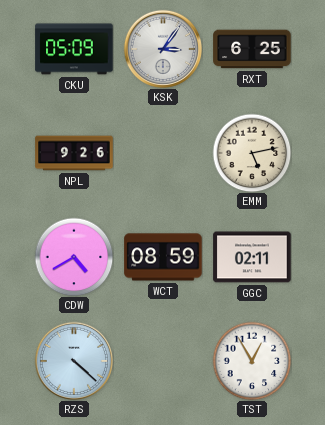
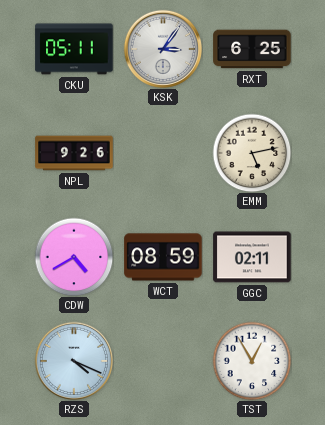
CKU: 05:09 -> 05:11
RZS: 4:22 -> 4:19
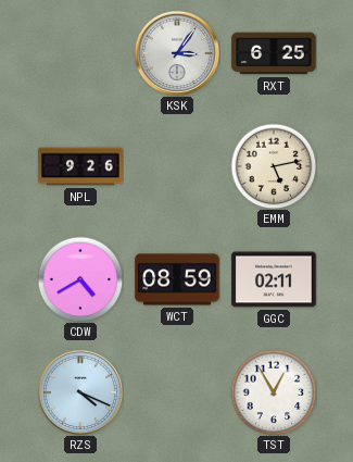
CKU: 05:11 -> none
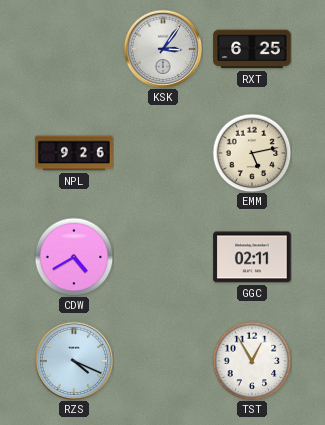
WCT: 08:59 -> none
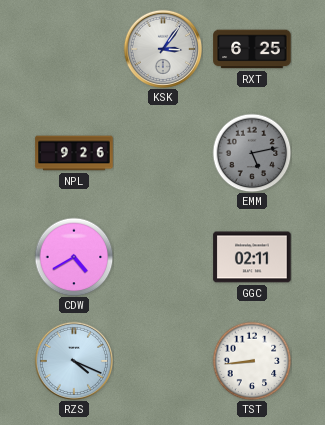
EMM dial: cream -> grey
TST: 12:55 -> 8:44
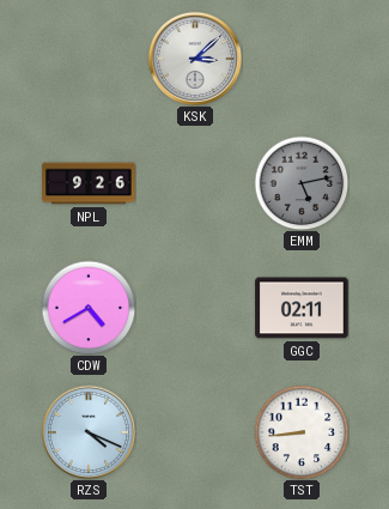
KSK: 3:06 -> 3:08
RXT: 6:25 -> none
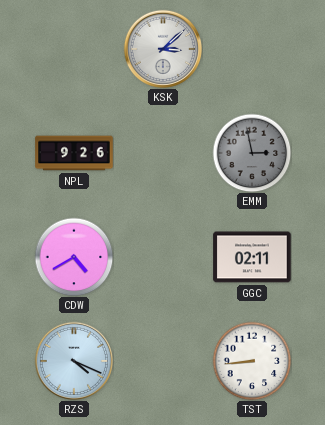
EMM: 5:13 -> 2:58
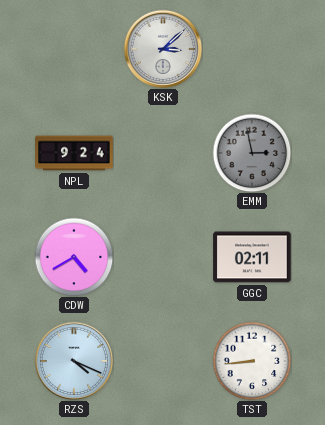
NPL: 9:26 -> 9:24
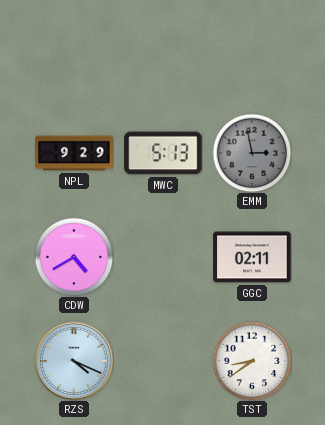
KSK: 3:08 -> none
NPL: 9:24 -> 9:29
MWC: none -> 5:13
TST: 8:44 -> 8:39
